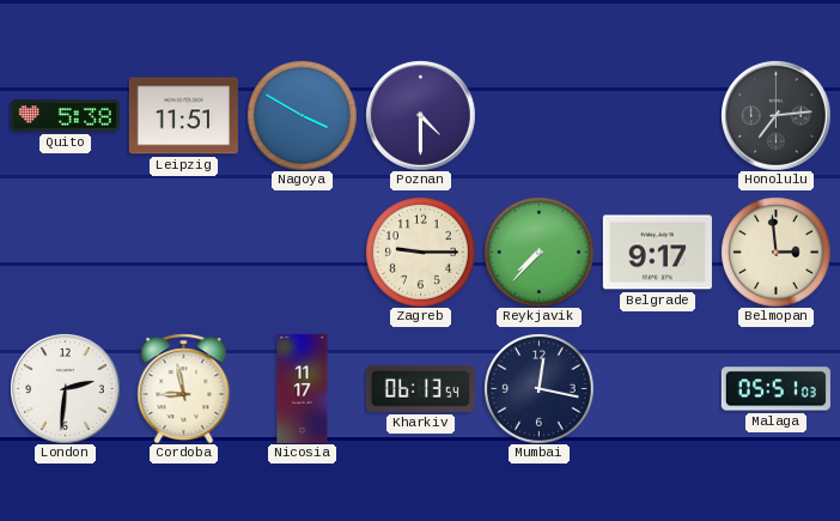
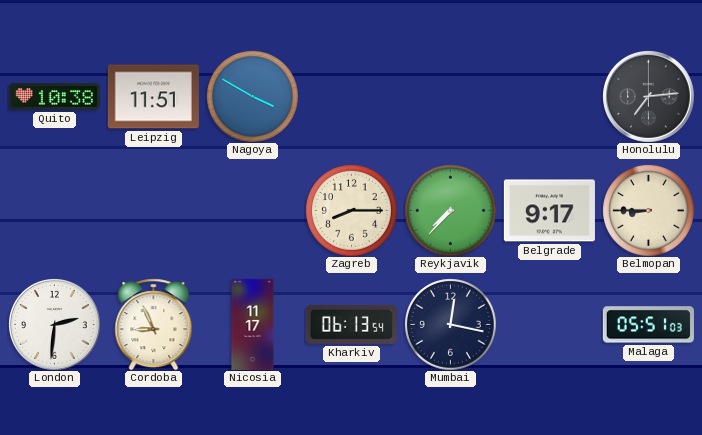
Quito: 5:38 -> 10:38
Poznan: 4:30 -> none
Zagreb: 9:15 -> 8:15
Belmopan: 2:59 -> 8:45
Cordoba: 8:58 -> 8:56
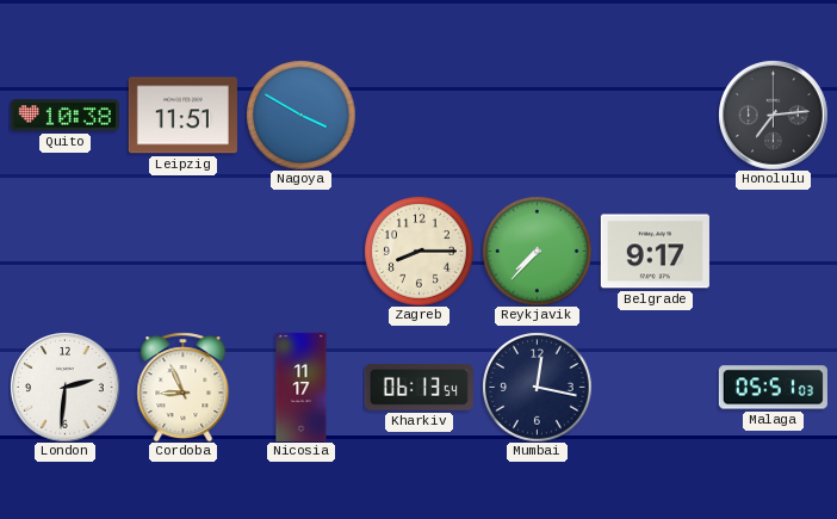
Belmopan: 8:45 -> none
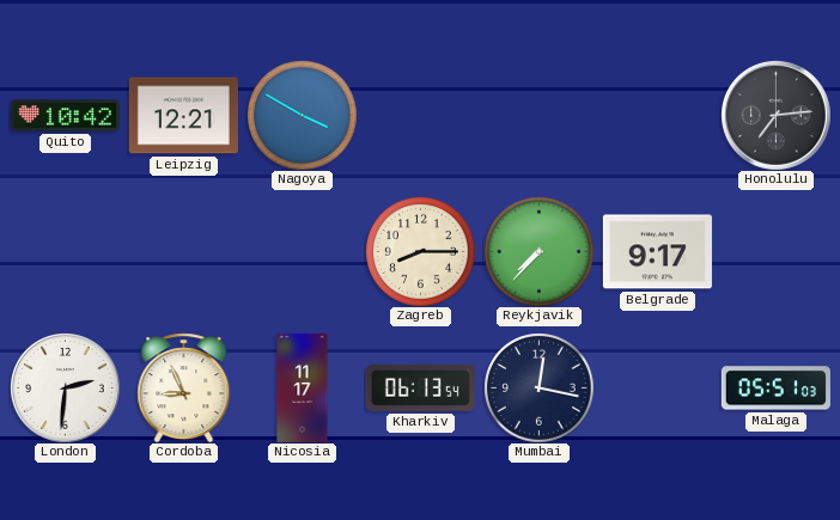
Quito: 10:38 -> 10:42
Leipzig: 11:51 -> 12:21
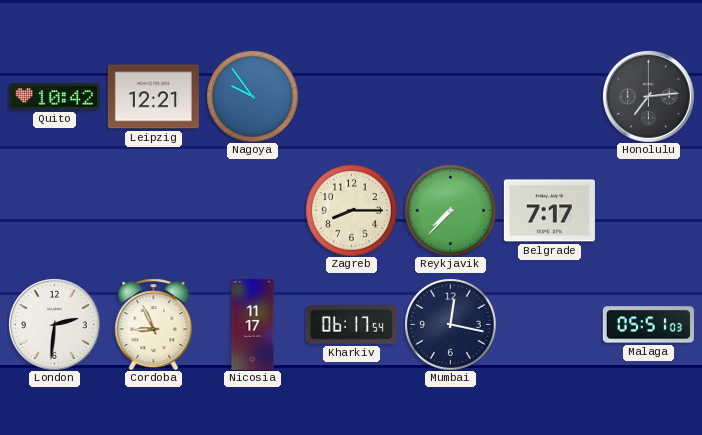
Nagoya: 3:50 -> 9:54
Belgrade: 9:17 -> 7:17
Kharkiv: 06:13 -> 06:17
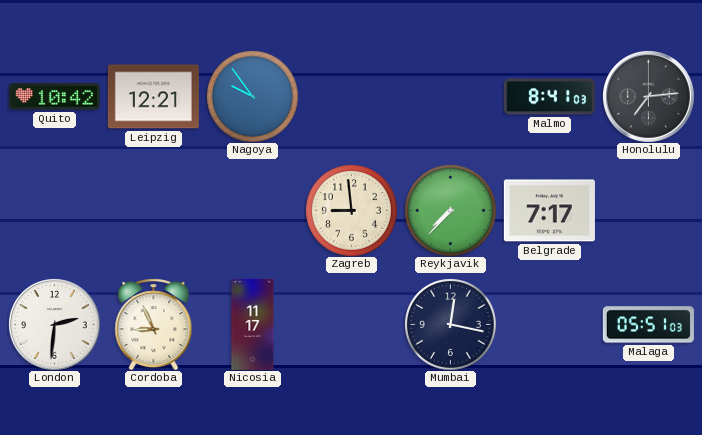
Malmo: none -> 8:41
Zagreb: 8:15 -> 8:59
Kharkiv: 06:17 -> none
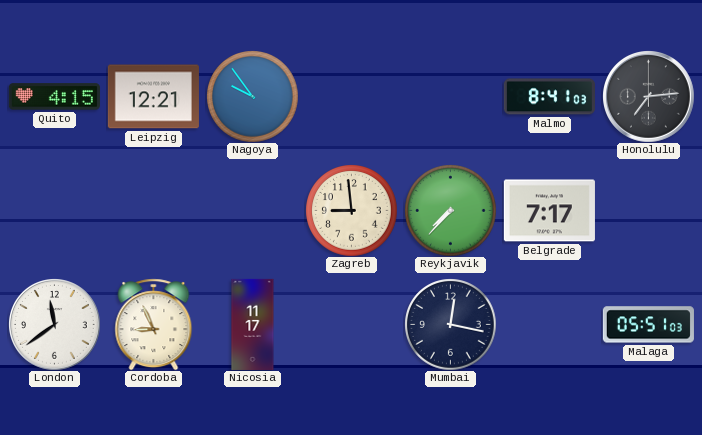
Quito: 10:42 -> 4:15
London: 2:31 -> 11:39
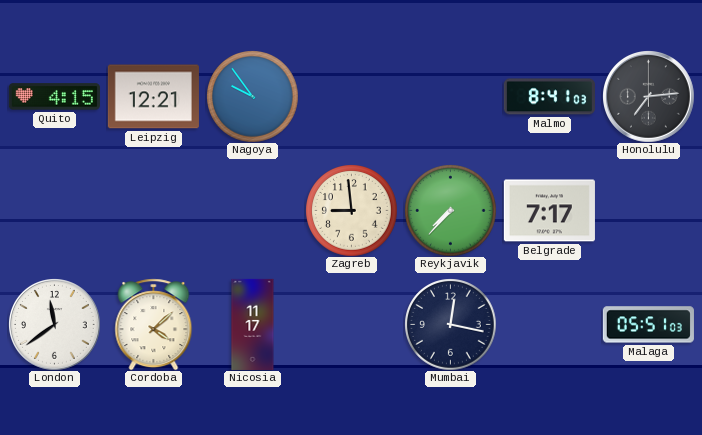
Cordoba: 8:56 -> 4:08
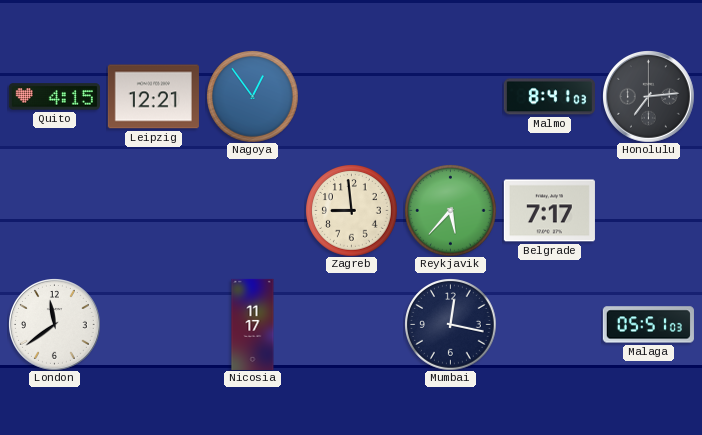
Nagoya: 9:54 -> 12:54
Reykjavik: 7:37 -> 5:37
Cordoba: 4:08 -> none
